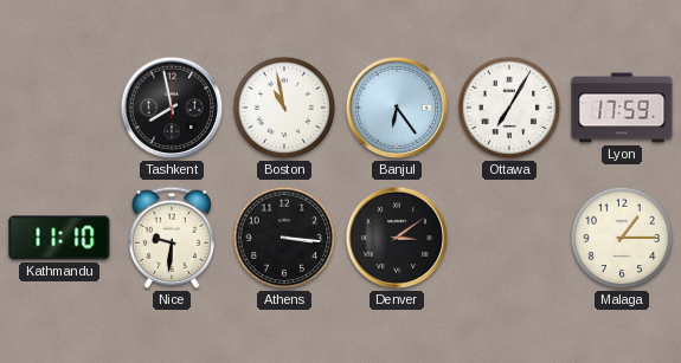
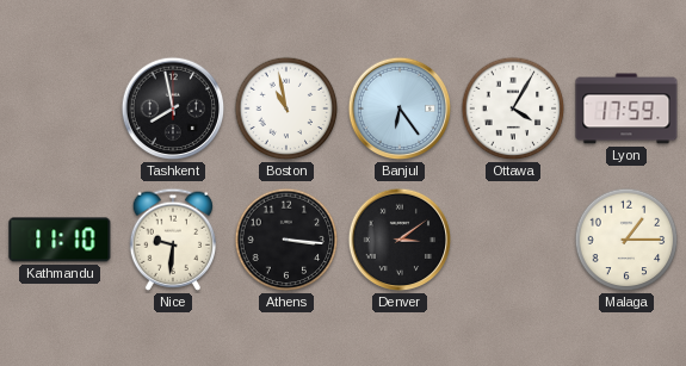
Ottawa: 7:05 -> 4:05
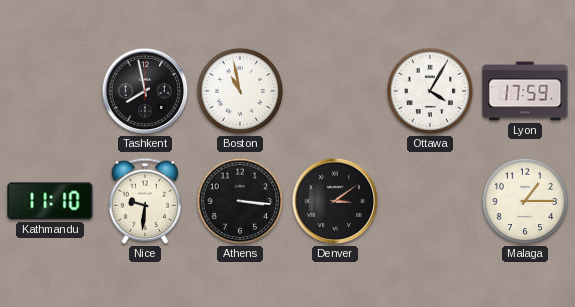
Banjul: 6:24 -> none
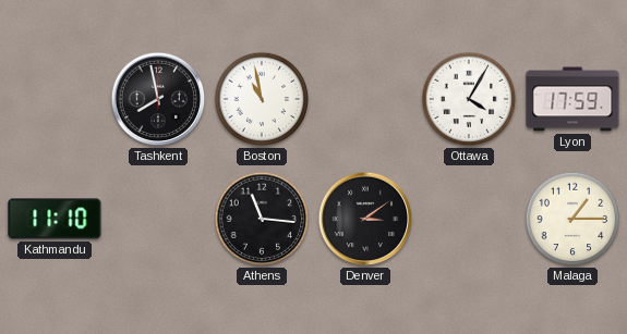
Nice: 9:31 -> none
Athens: 3:16 -> 11:16
